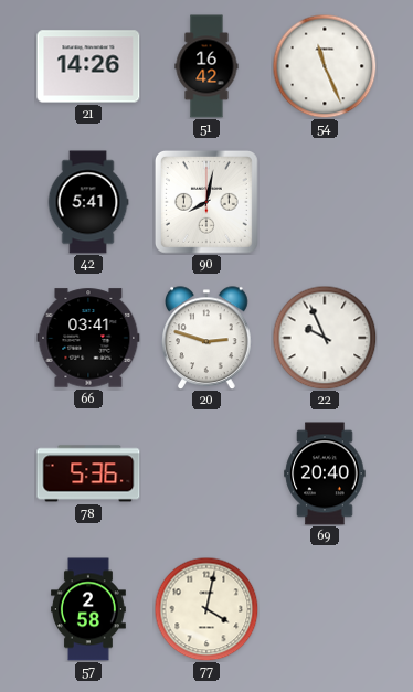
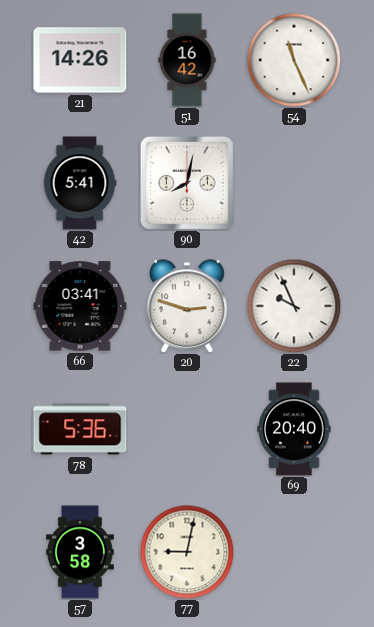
57: 2:58 -> 3:58
77: 4:02 -> 9:02
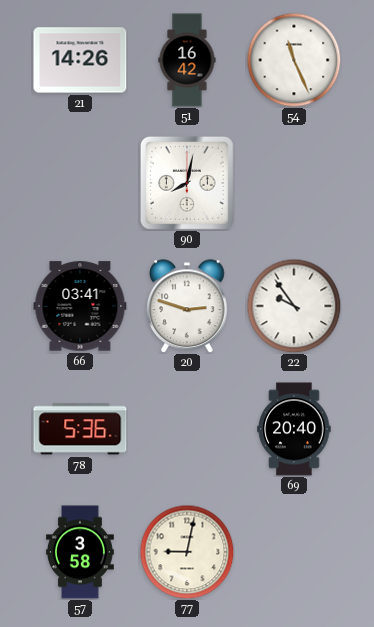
42: 5:41 -> none
22: 9:56 -> 9:54
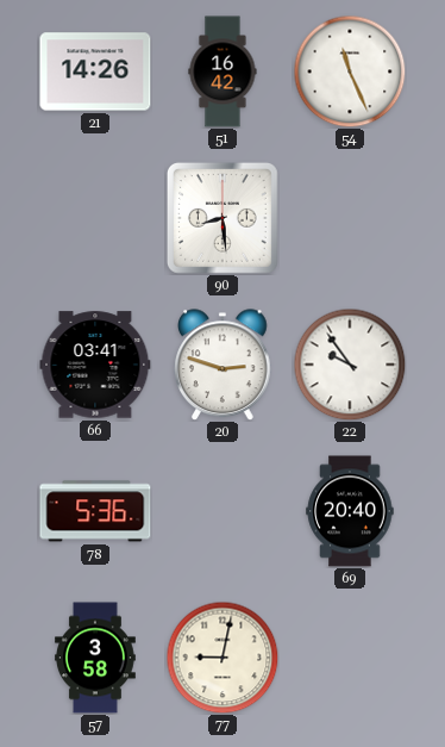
90: 8:02 -> 8:29
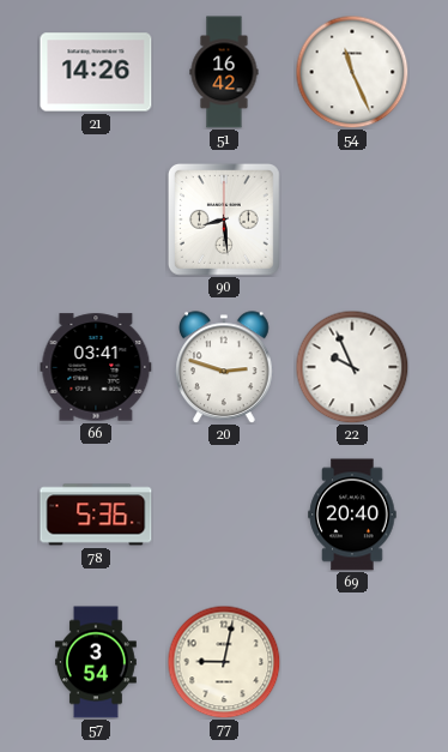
22: 9:54 -> 9:56
57: 3:58 -> 3:54
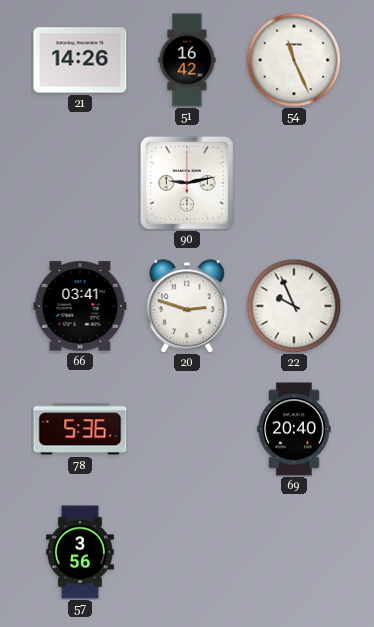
90: 8:29 -> 9:13
57: 3:54 -> 3:56
77: 9:02 -> none
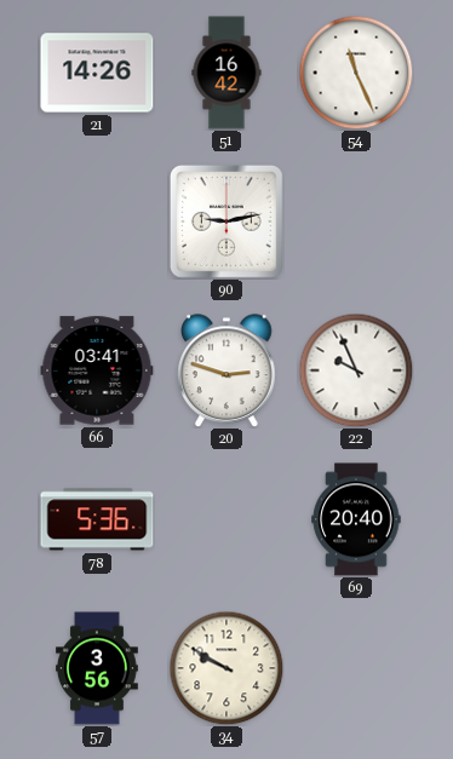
34: none -> 9:50
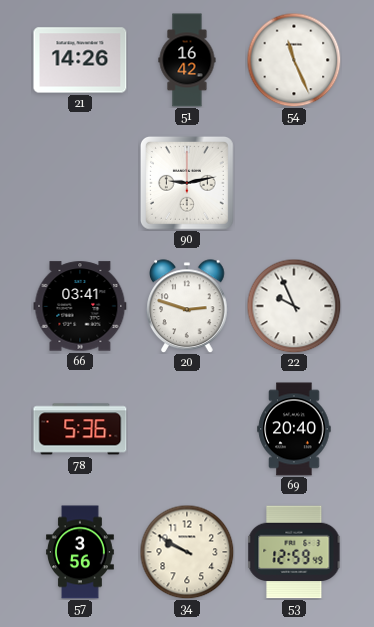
53: none -> 12:59
